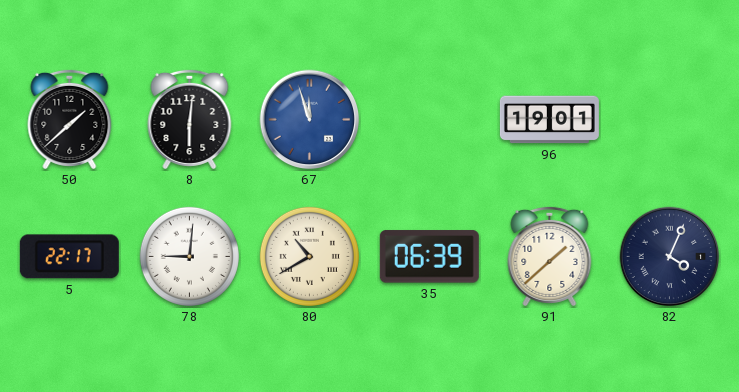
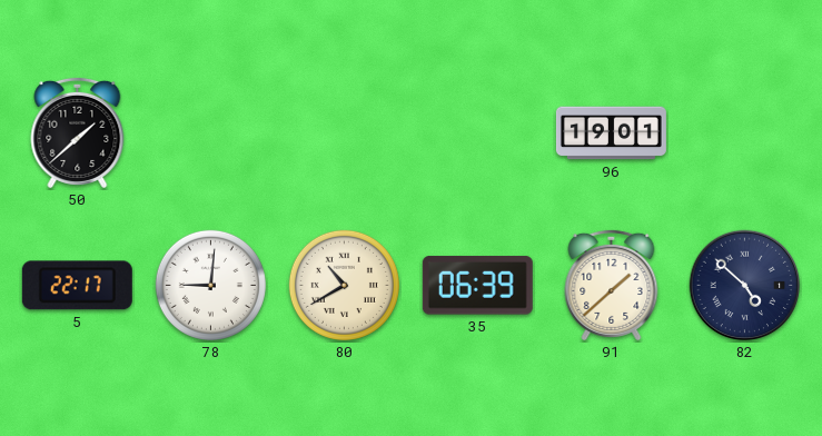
8: 6:01 -> none
67: 11:57 -> none
82: 4:04 -> 4:52
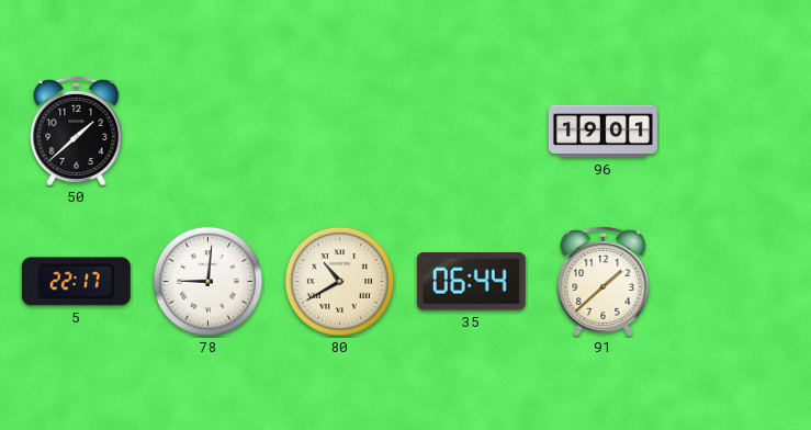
35: 06:39 -> 06:44
82: 4:52 -> none
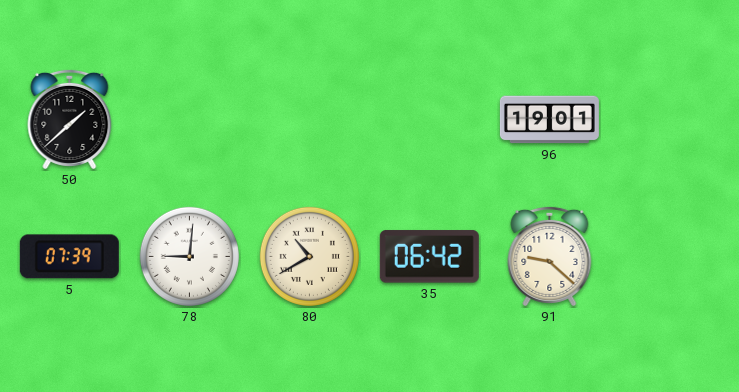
5: 22:17 -> 07:39
35: 06:44 -> 06:42
91: 1:38 -> 9:22
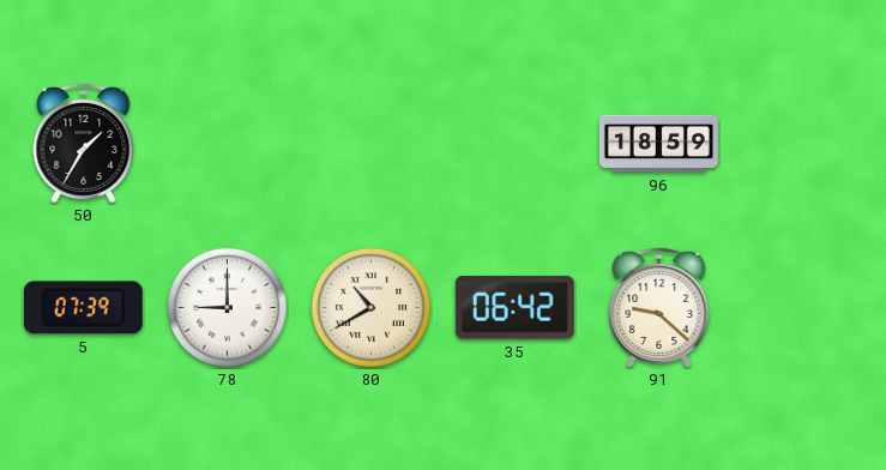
50: 1:38 -> 1:35
96: 19:01 -> 18:59
78: 9:01 -> 9:00
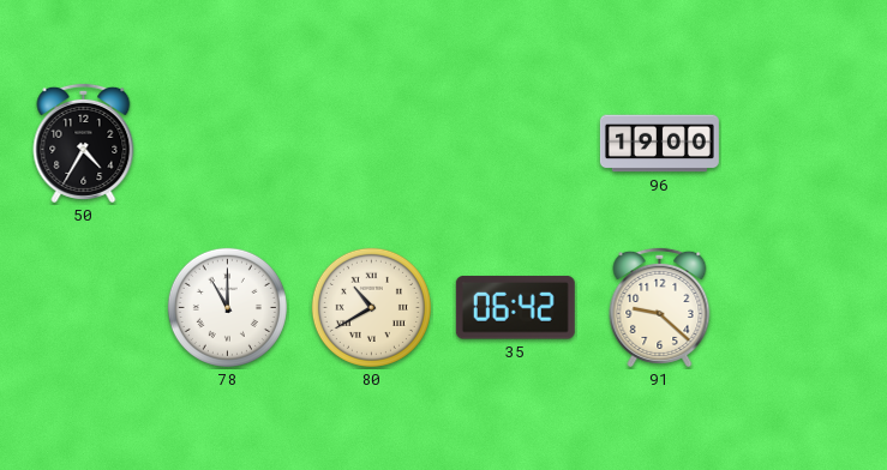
50: 1:35 -> 4:35
96: 18:59 -> 19:00
5: 07:39 -> none
78: 9:00 -> 11:00
